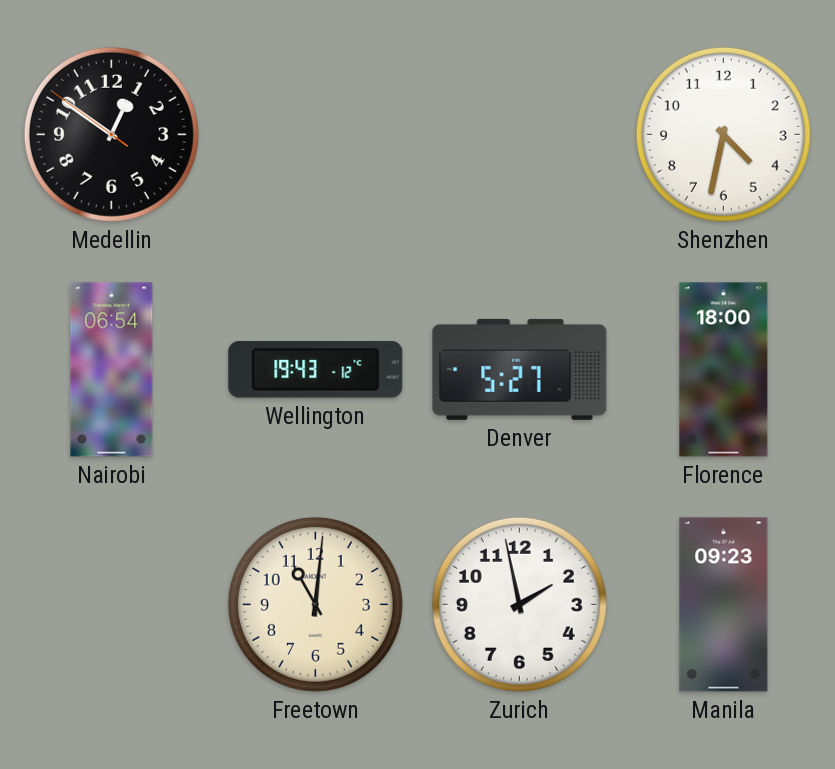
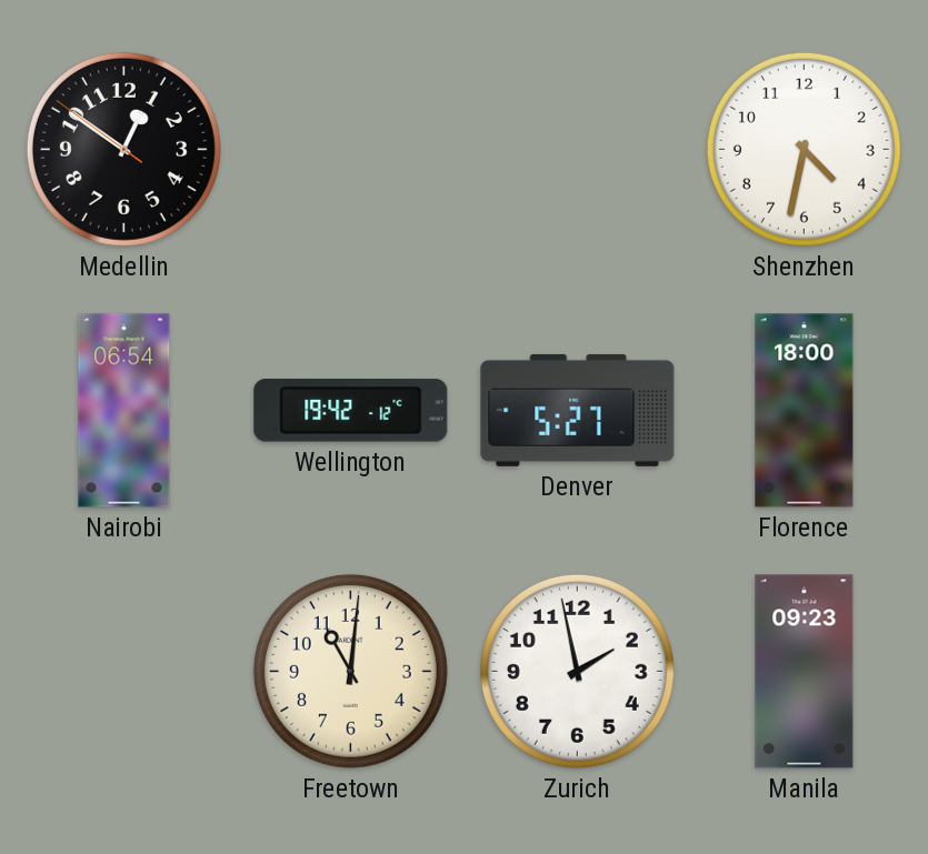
Wellington: 19:43 -> 19:42
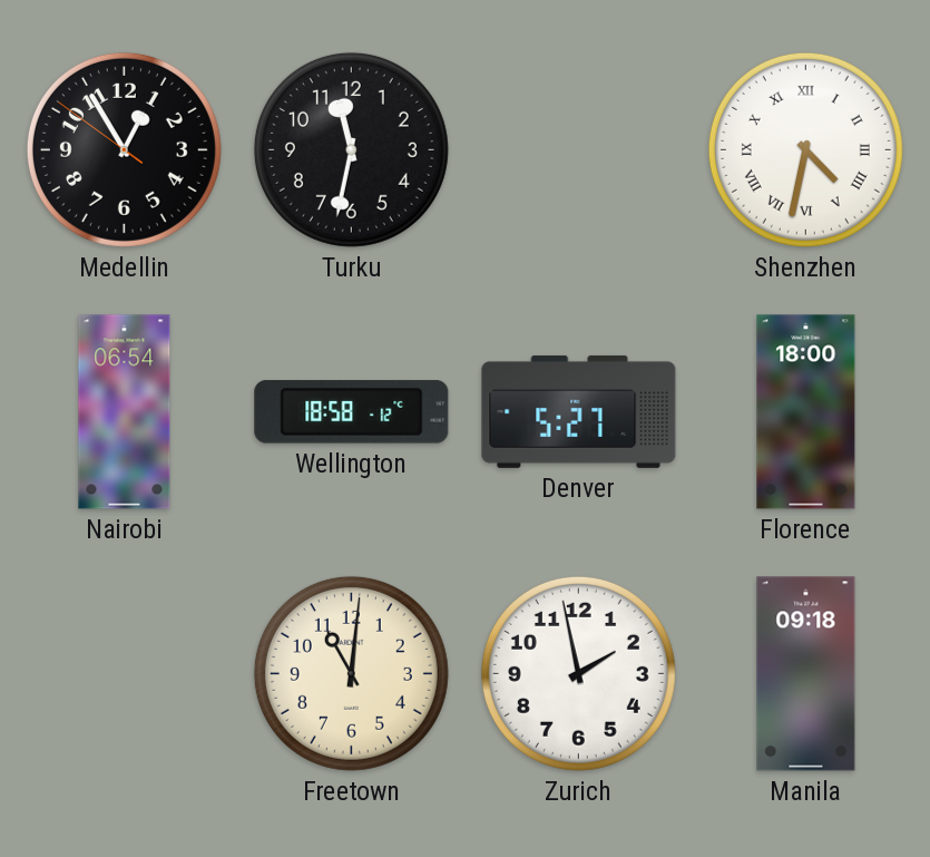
Medellin: 12:50 -> 12:54
Turku: none -> 11:32
Shenzhen numerals: Arabic -> Roman
Wellington: 19:42 -> 18:58
Manila: 09:23 -> 09:18
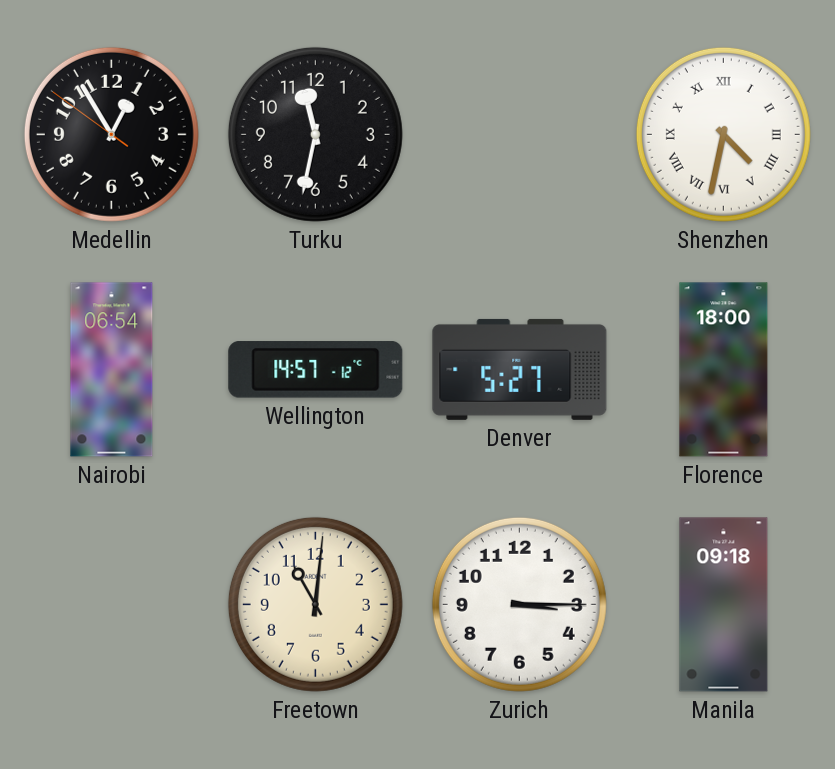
Wellington: 18:58 -> 14:57
Zurich: 1:58 -> 3:15
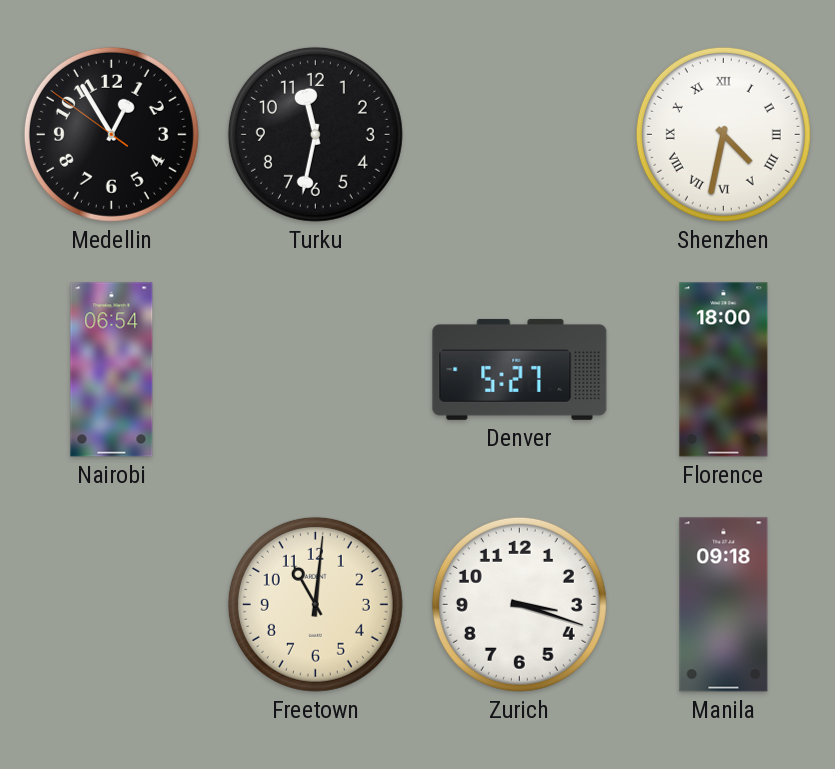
Wellington: 14:57 -> none
Zurich: 3:15 -> 3:18
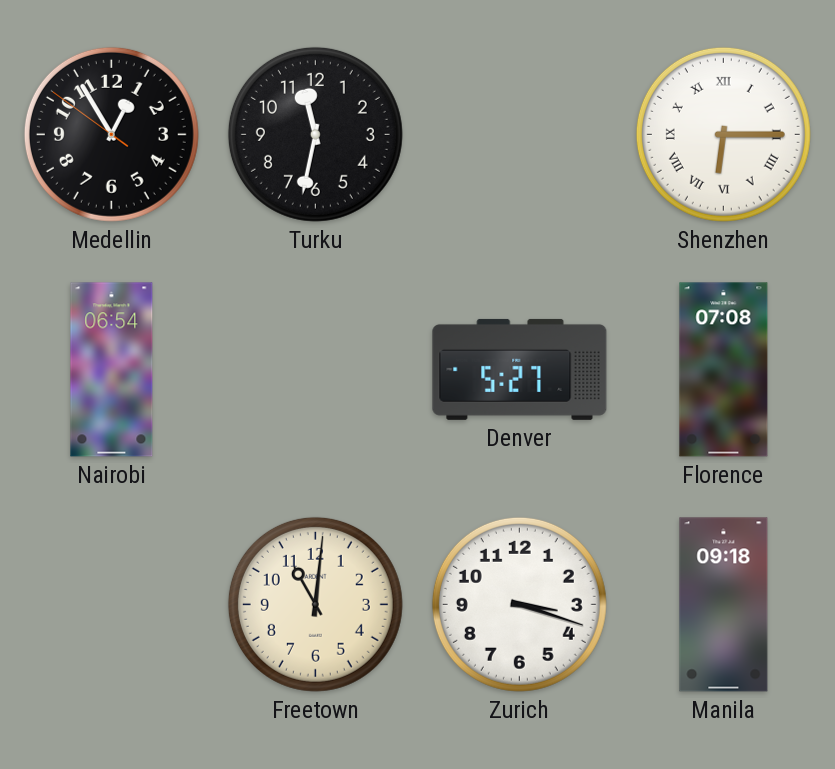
Shenzhen: 4:32 -> 6:15
Florence: 18:00 -> 07:08
